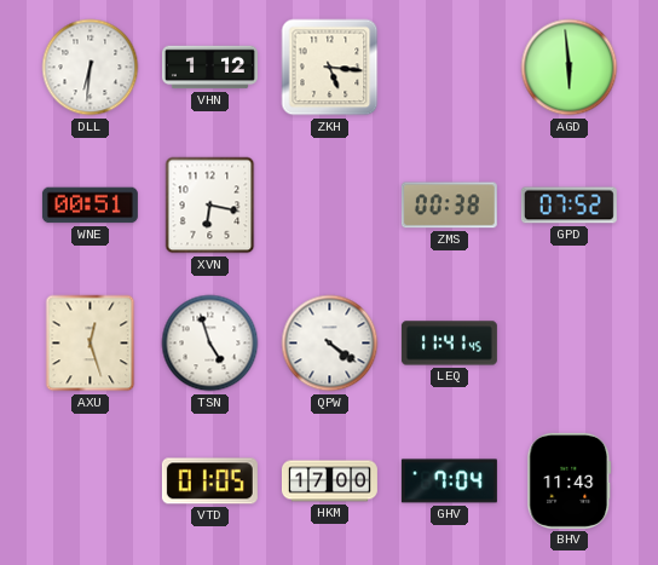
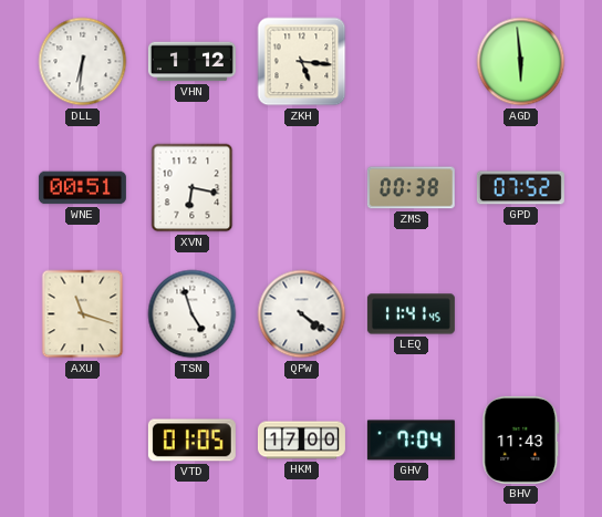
AXU: 12:27 -> 11:18
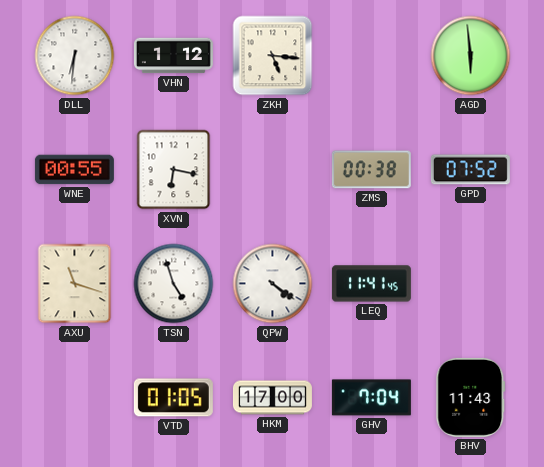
WNE: 00:51 -> 00:55
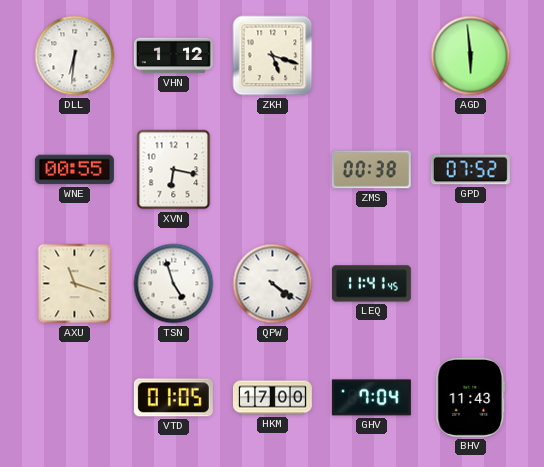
ZKH: 5:16 -> 5:18
